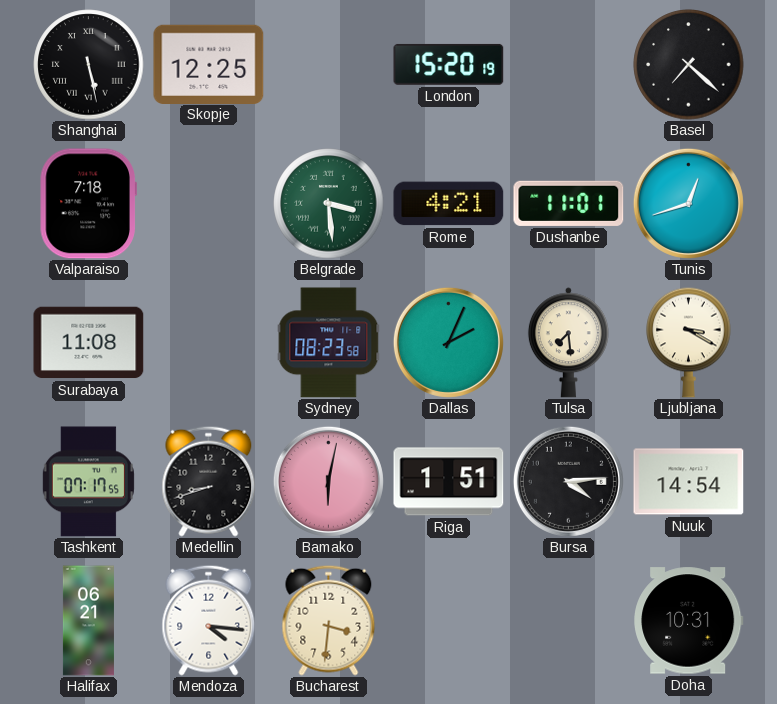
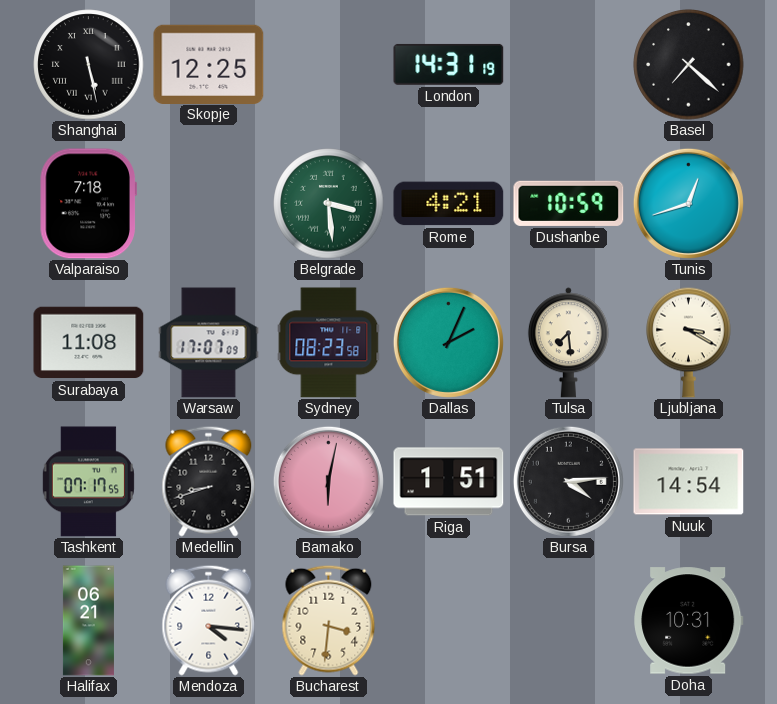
London: 15:20 -> 14:31
Dushanbe: 11:01 -> 10:59
Warsaw: none -> 17:07
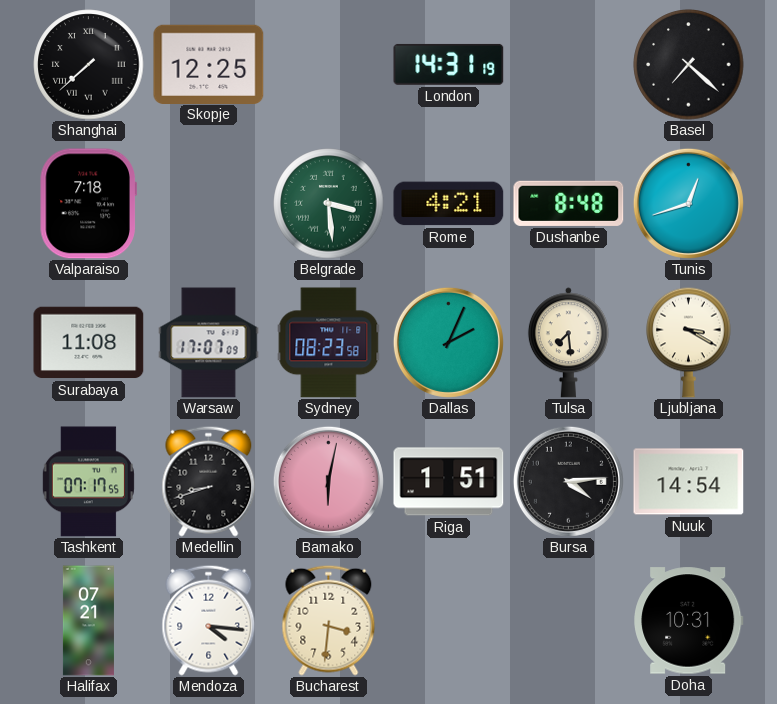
Shanghai: 5:28 -> 7:38
Dushanbe: 10:59 -> 8:48
Halifax: 06:21 -> 07:21
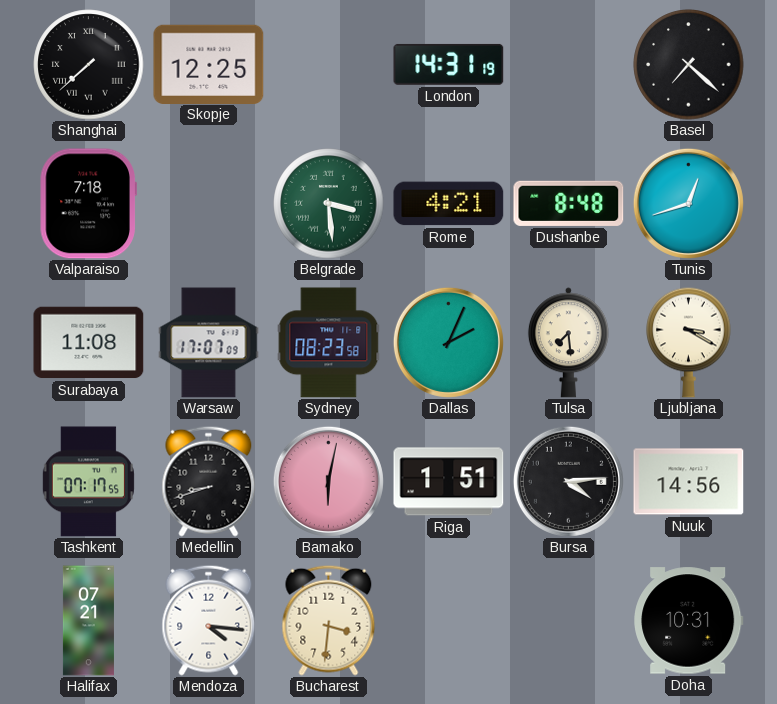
Nuuk: 14:54 -> 14:56
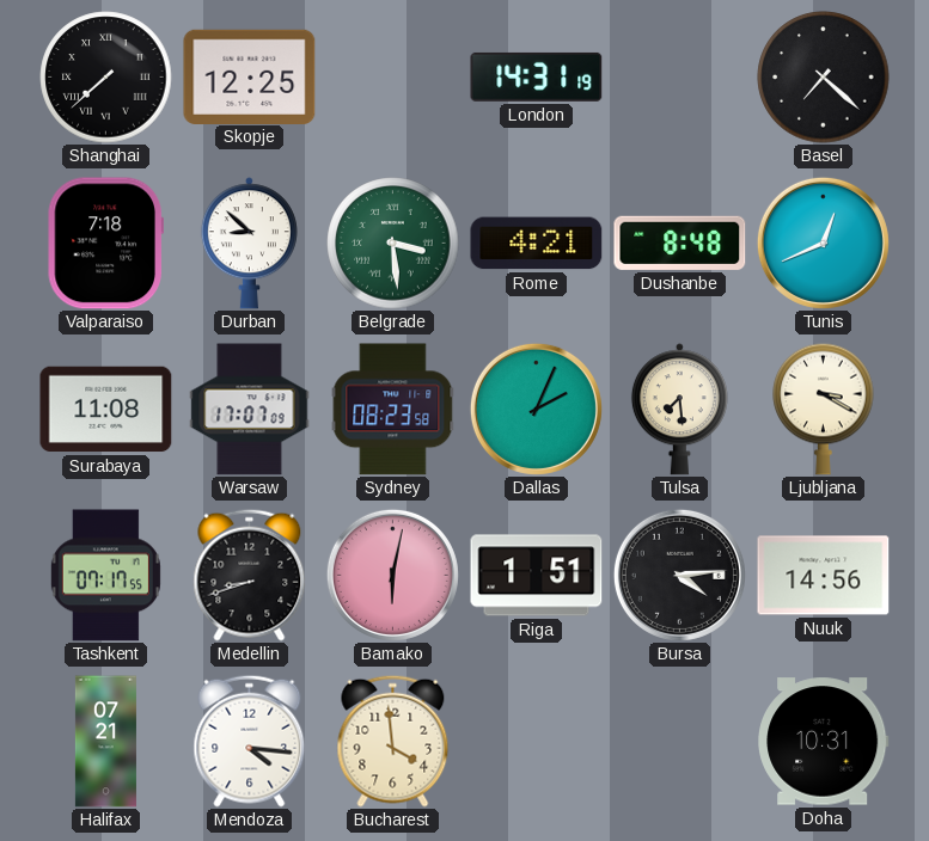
Durban: none -> 8:52
Tunis: 12:42 -> 12:41
Bucharest: 3:31 -> 3:59
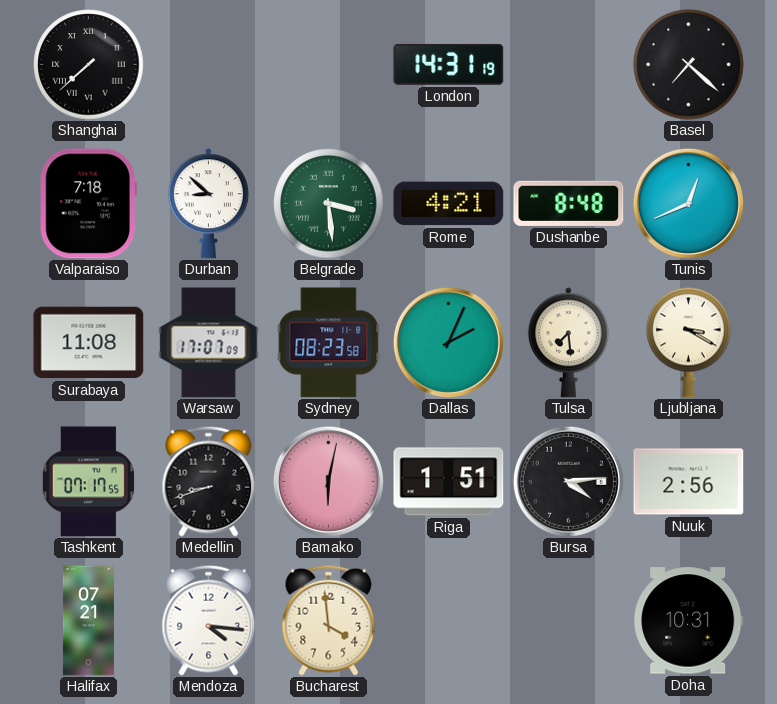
Skopje: 12:25 -> none
Nuuk: 14:56 -> 2:56
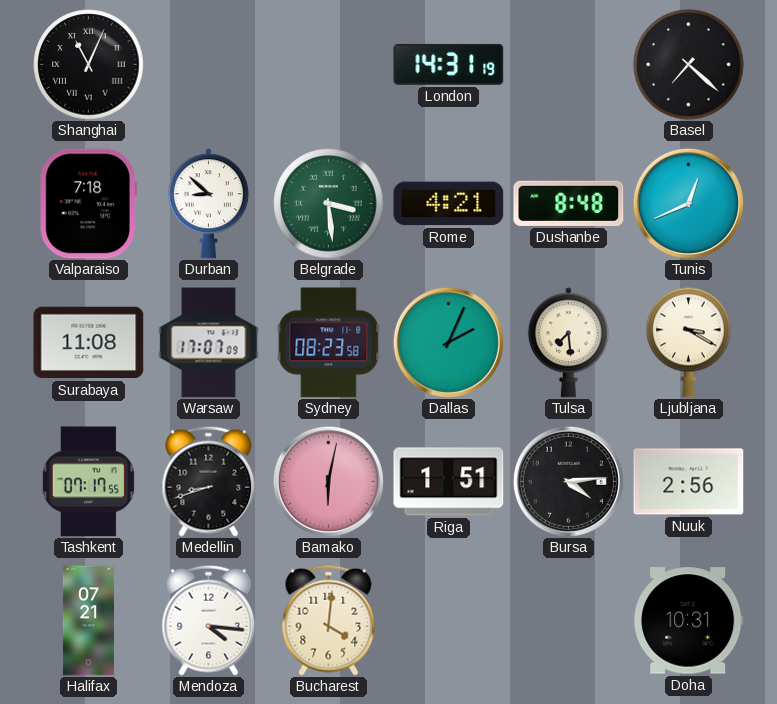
Shanghai: 7:38 -> 11:04
Bucharest: 3:59 -> 4:01
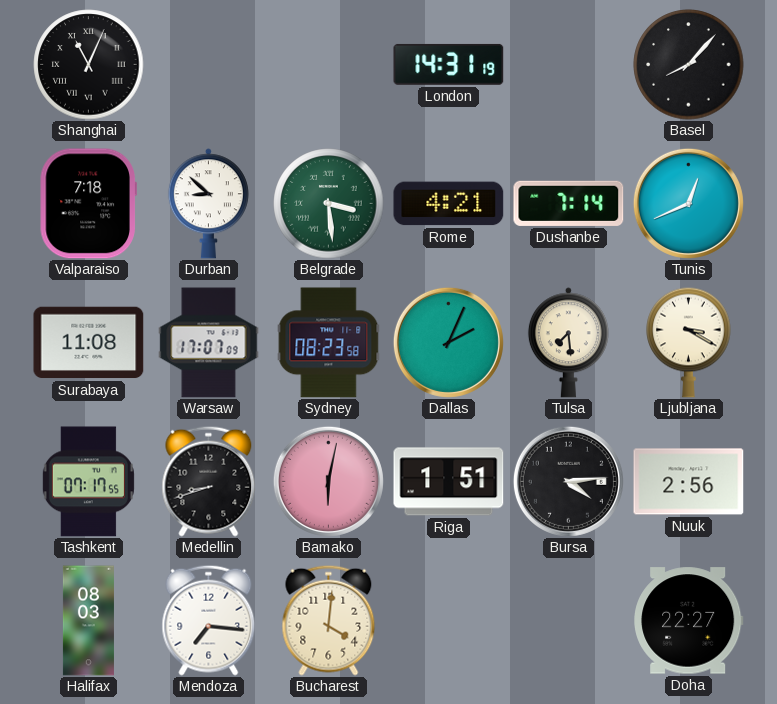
Basel: 7:22 -> 8:07
Dushanbe: 8:48 -> 7:14
Halifax: 07:21 -> 08:03
Mendoza: 4:16 -> 7:16
Doha: 10:31 -> 22:27
